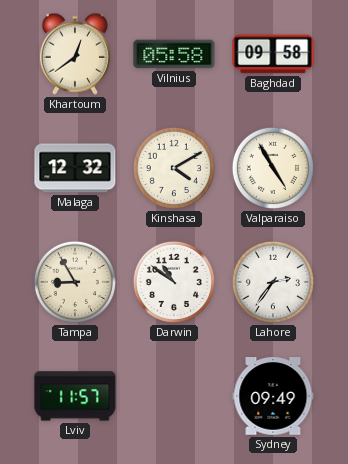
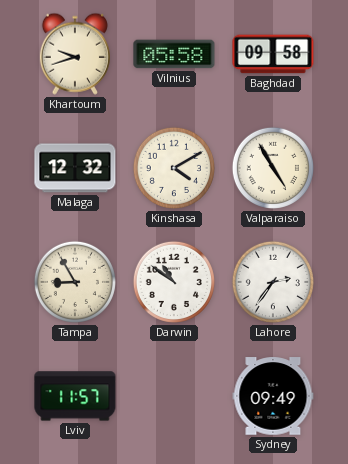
Khartoum: 12:39 -> 9:42
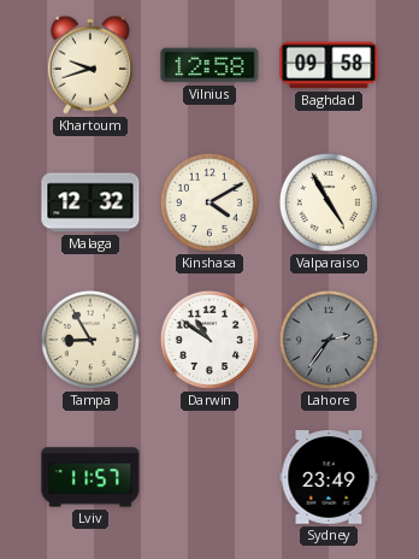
Vilnius: 05:58 -> 12:58
Lahore dial: white -> grey
Sydney: 09:49 -> 23:49
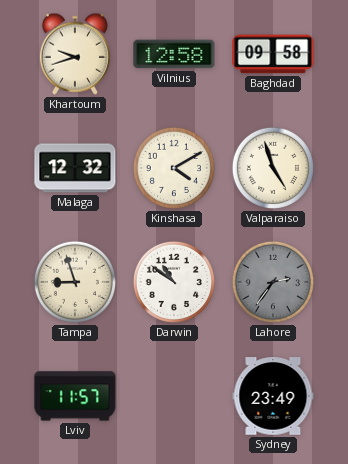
Valparaiso: 4:55 -> 4:57
Tampa: 8:55 -> 8:57
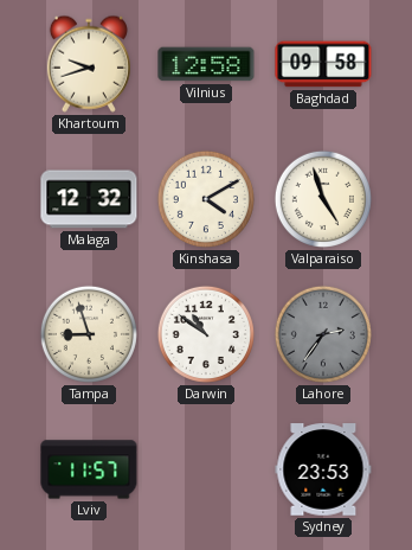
Sydney: 23:49 -> 23:53
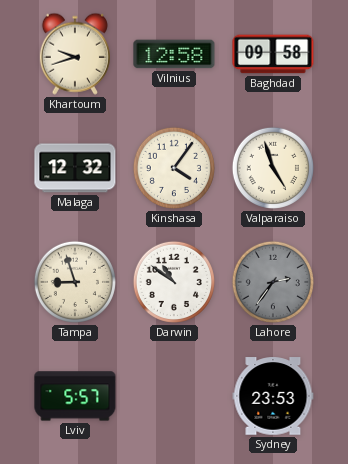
Kinshasa: 4:10 -> 4:06
Lviv: 11:57 -> 5:57
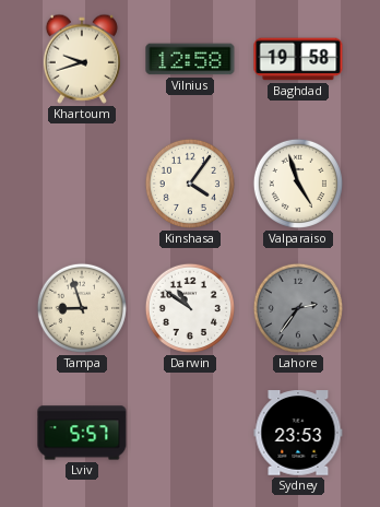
Baghdad: 09:58 -> 19:58
Malaga: 12:32 -> none
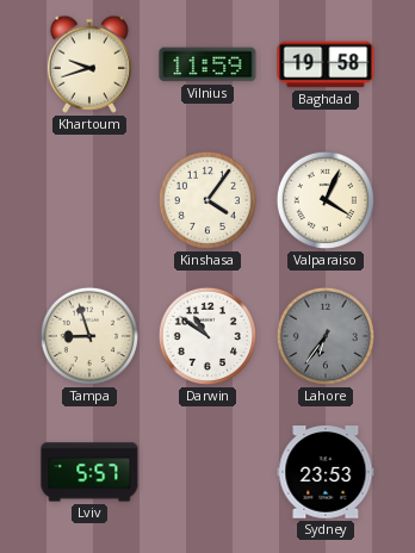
Vilnius: 12:58 -> 11:59
Valparaiso: 4:57 -> 4:04
Lahore: 2:36 -> 6:36
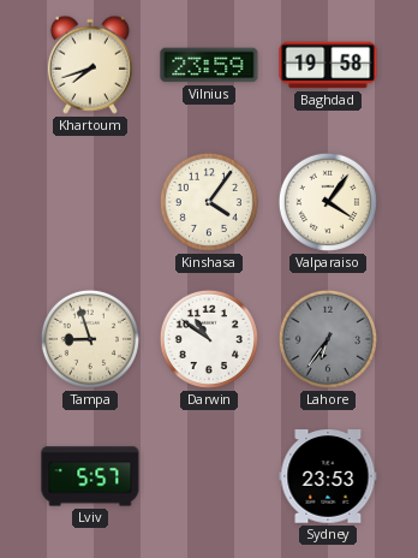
Khartoum: 9:42 -> 7:42
Vilnius: 11:59 -> 23:59
Valparaiso: 4:04 -> 4:06
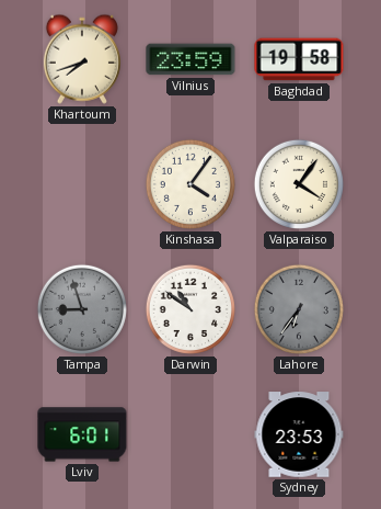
Tampa dial: cream -> grey
Lviv: 5:57 -> 6:01
